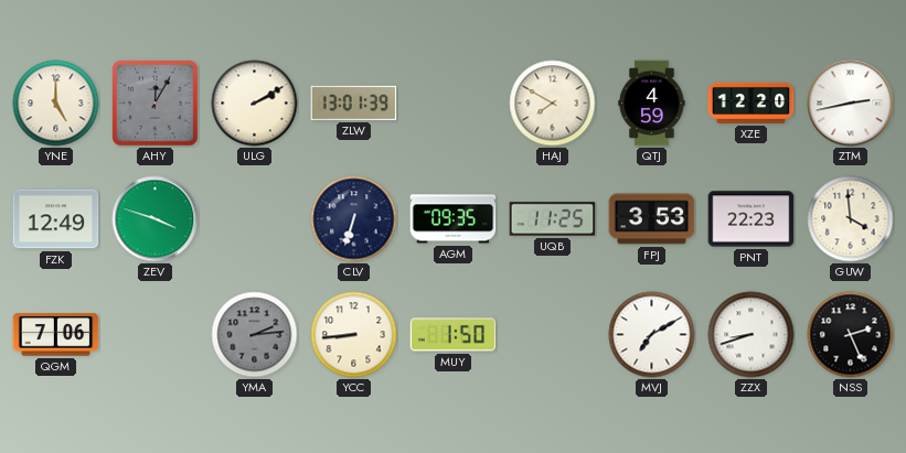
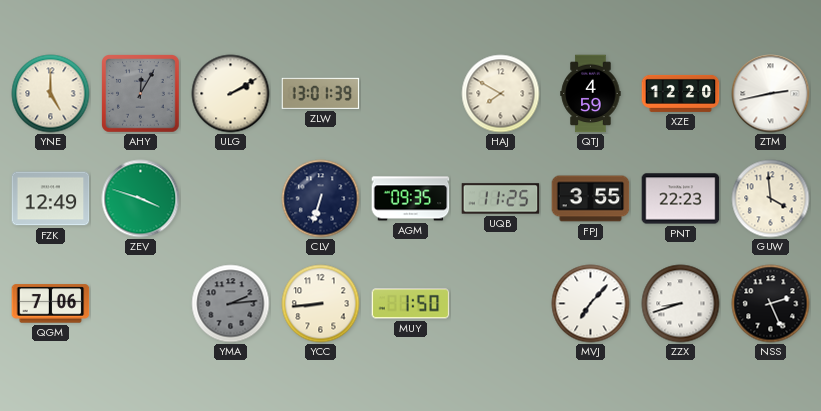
FPJ: 3:53 -> 3:55
MVJ: 7:10 -> 7:07
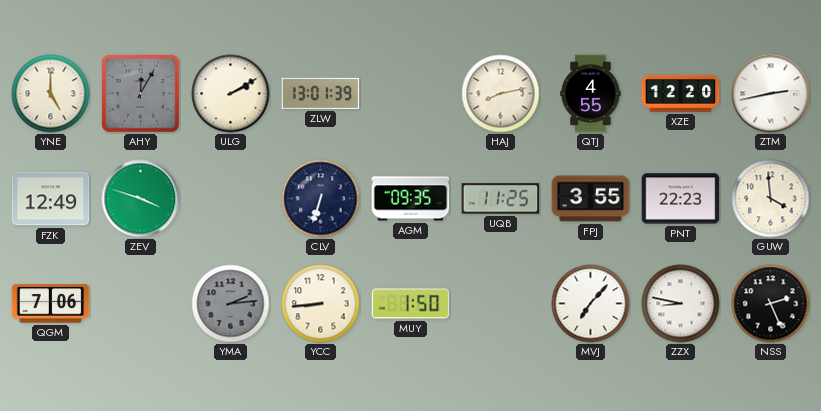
HAJ: 7:50 -> 8:13
QTJ: 4:59 -> 4:55
ZZX: 8:42 -> 8:47
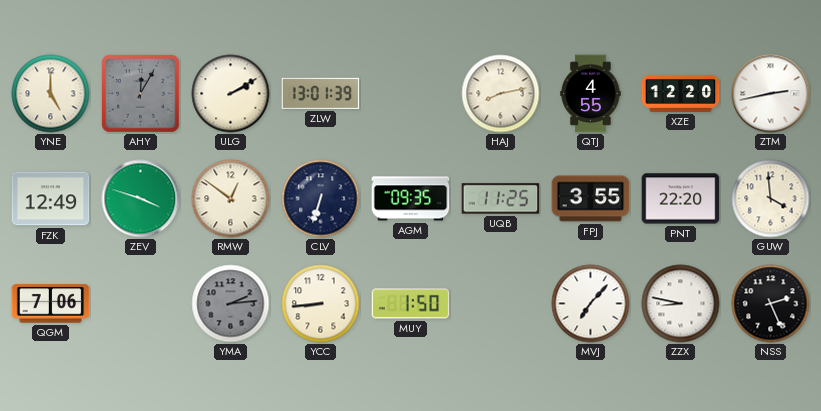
RMW: none -> 12:51
PNT: 22:23 -> 22:20
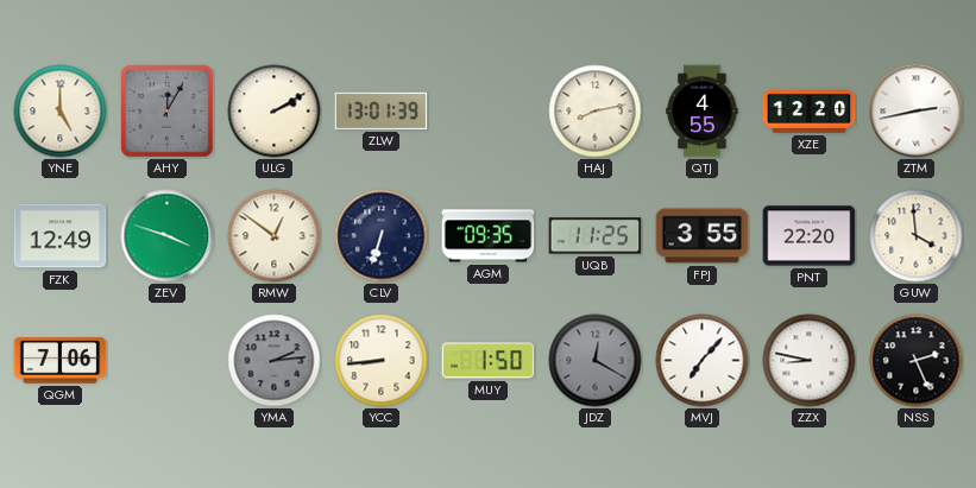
JDZ: none -> 12:20
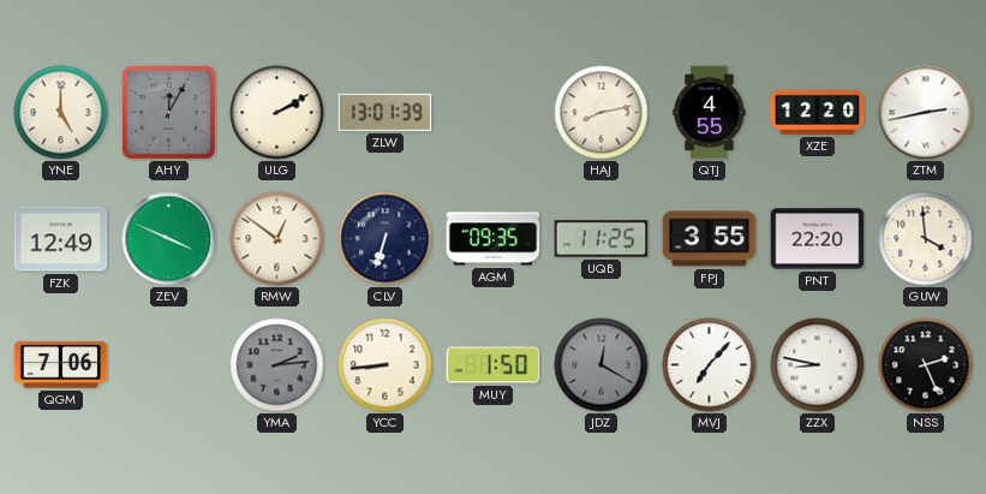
ZEV: 3:48 -> 3:49
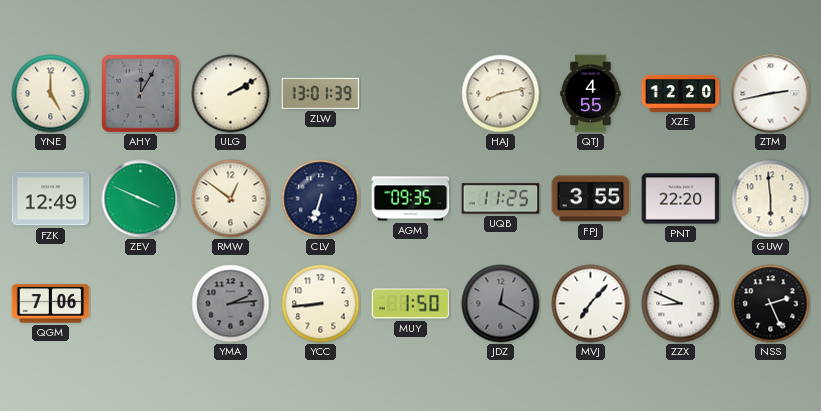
GUW: 3:59 -> 5:59
ZZX: 8:47 -> 8:49
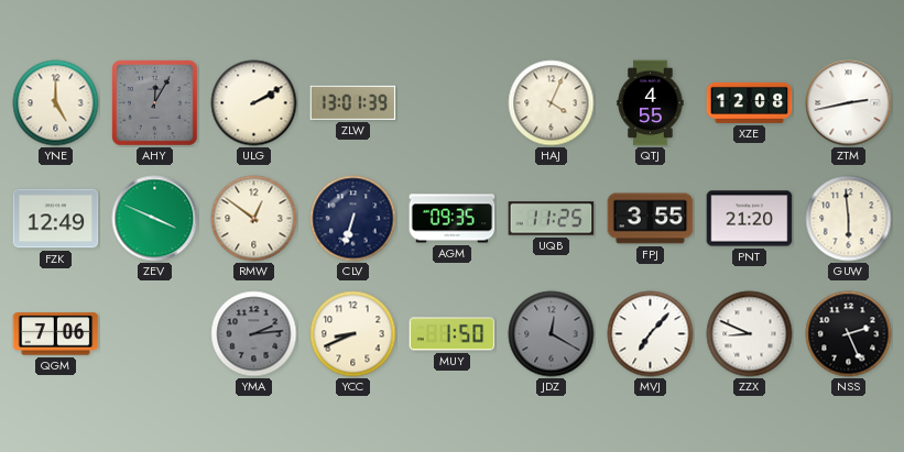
HAJ: 8:13 -> 4:04
XZE: 12:20 -> 12:08
PNT: 22:20 -> 21:20
YCC: 8:44 -> 8:41
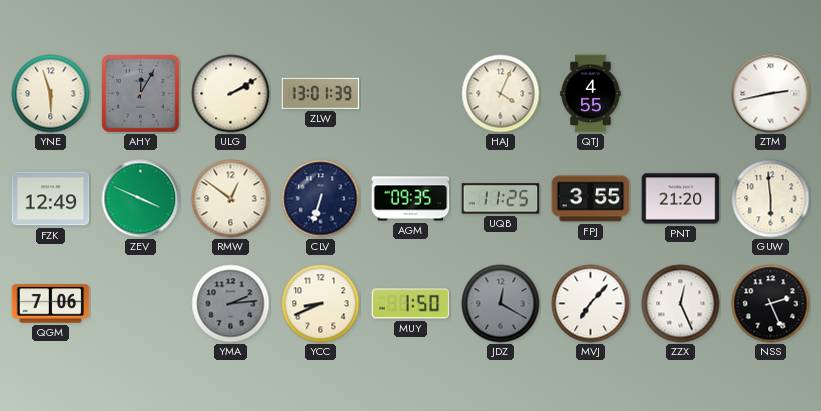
YNE: 5:00 -> 5:57
XZE: 12:08 -> none
ZZX: 8:49 -> 12:26
